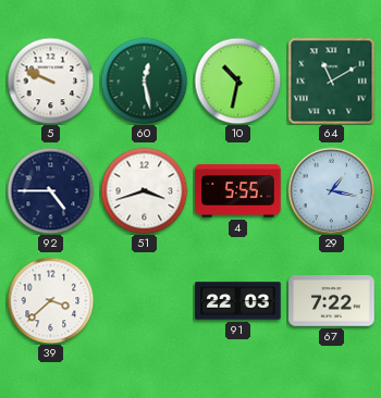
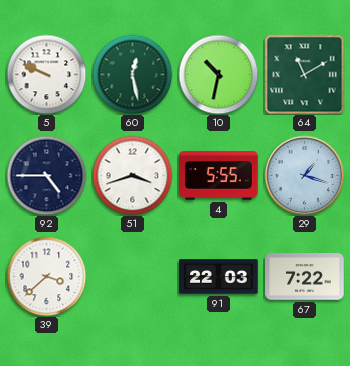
29: 1:17 -> 1:18
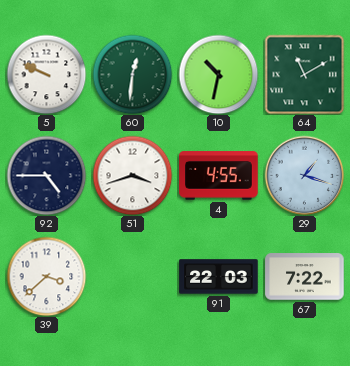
60: 12:28 -> 12:31
4: 5:55 -> 4:55
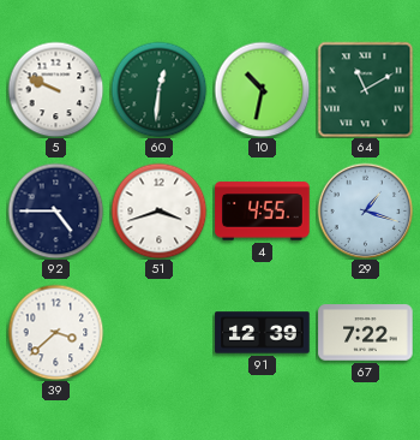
91: 22:03 -> 12:39
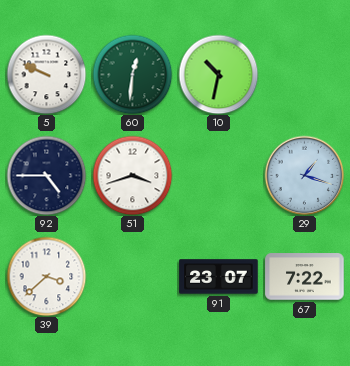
64: 11:10 -> none
4: 4:55 -> none
91: 12:39 -> 23:07
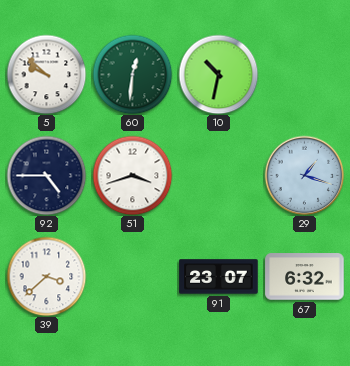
5: 9:49 -> 9:52
67: 7:22 -> 6:32
